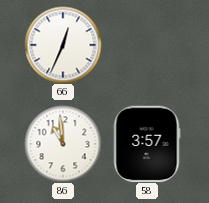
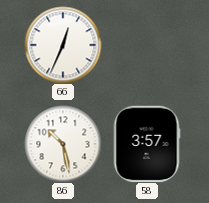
86: 10:59 -> 10:28
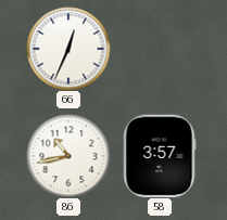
86: 10:28 -> 10:43
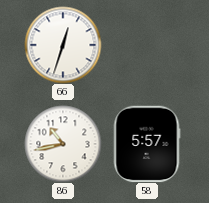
66: 12:34 -> 12:33
58: 3:57 -> 5:57
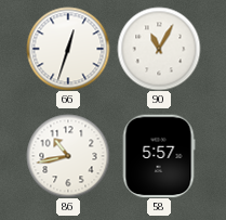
90: none -> 11:05
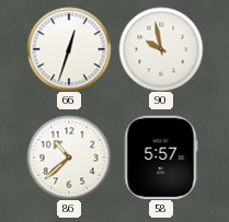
90: 11:05 -> 9:58
86: 10:43 -> 10:38
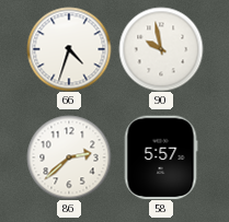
66: 12:33 -> 4:33
86: 10:38 -> 2:38
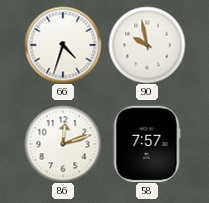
86: 2:38 -> 12:12
58: 5:57 -> 7:57
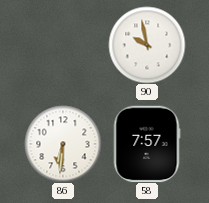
66: 4:33 -> none
86: 12:12 -> 6:31
